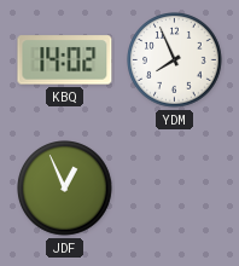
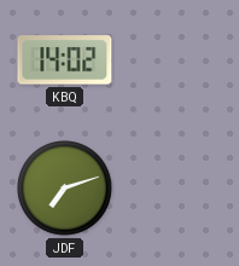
YDM: 7:56 -> none
JDF: 12:56 -> 7:12
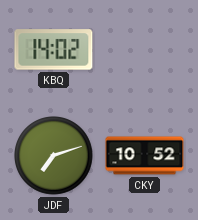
CKY: none -> 10:52
